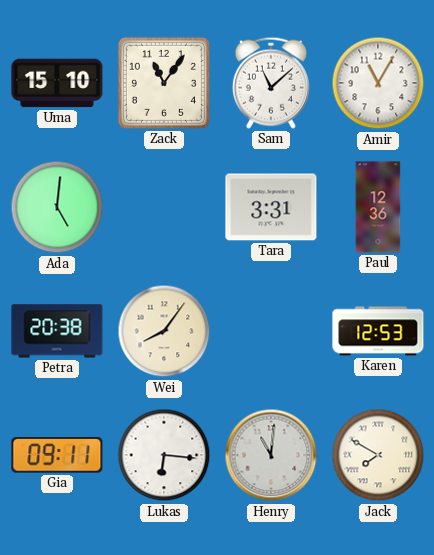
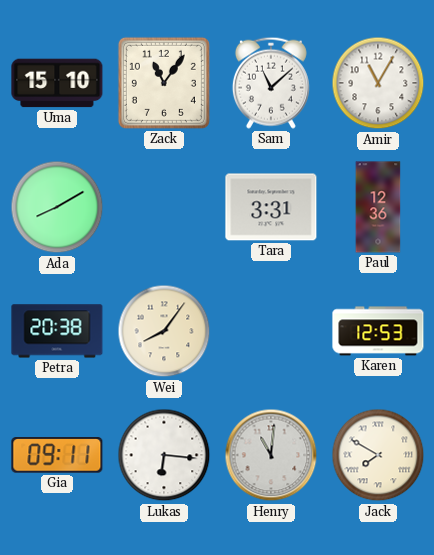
Ada: 5:01 -> 8:10
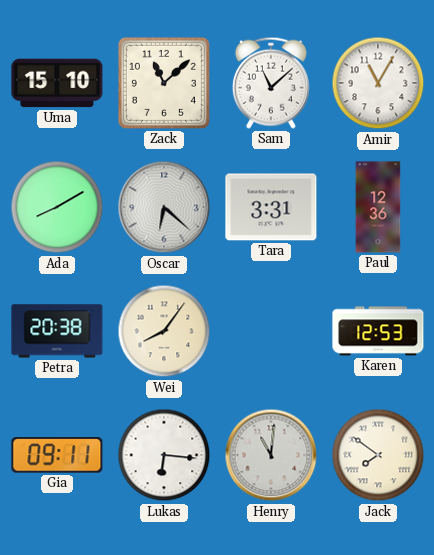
Zack: 11:06 -> 11:08
Oscar: none -> 6:22
Jack: 7:50 -> 7:51
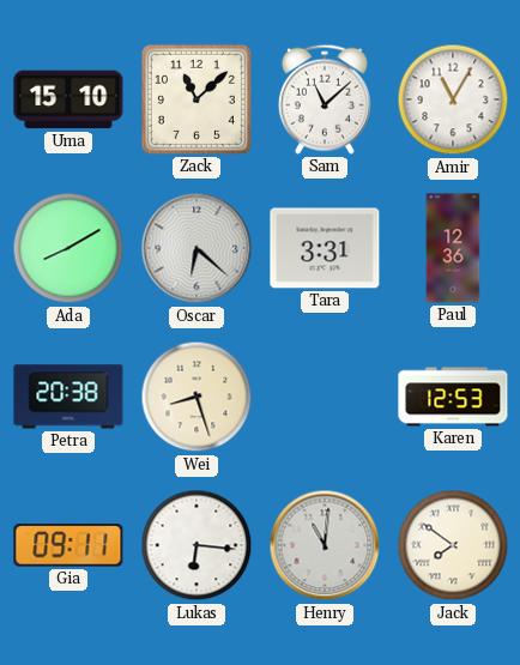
Wei: 8:06 -> 8:27
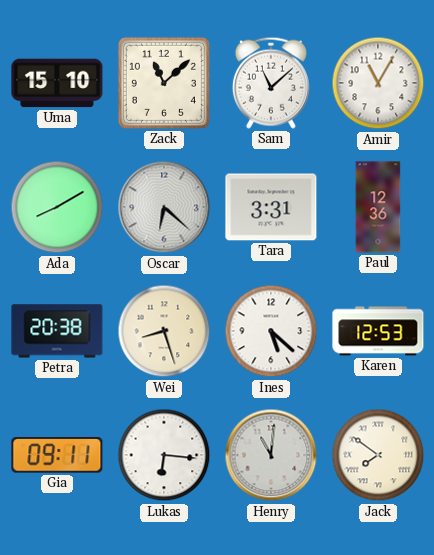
Ines: none -> 5:22
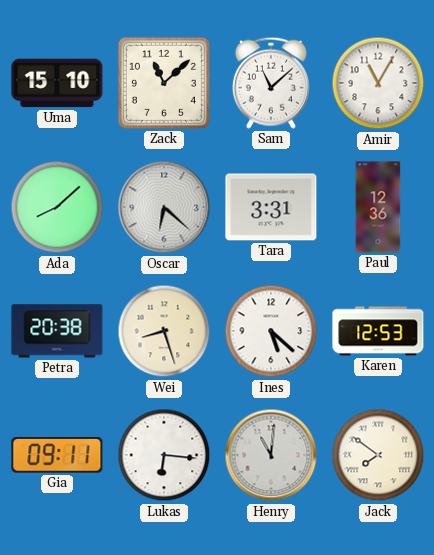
Ada: 8:10 -> 8:08
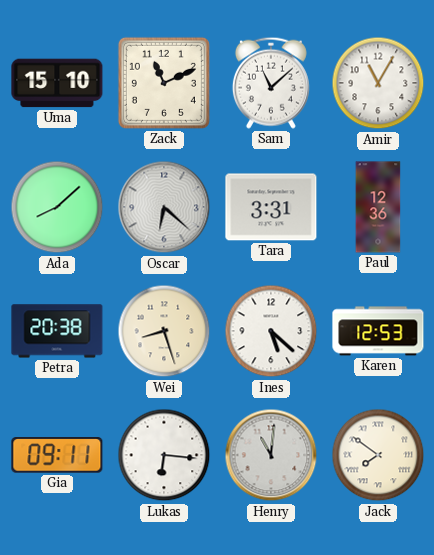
Zack: 11:08 -> 11:11
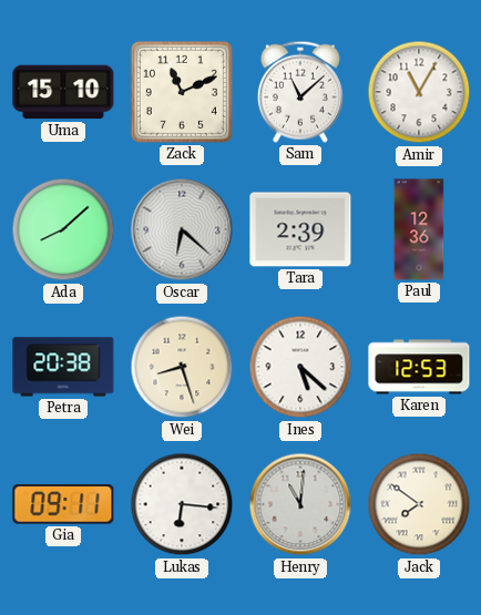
Tara: 3:31 -> 2:39
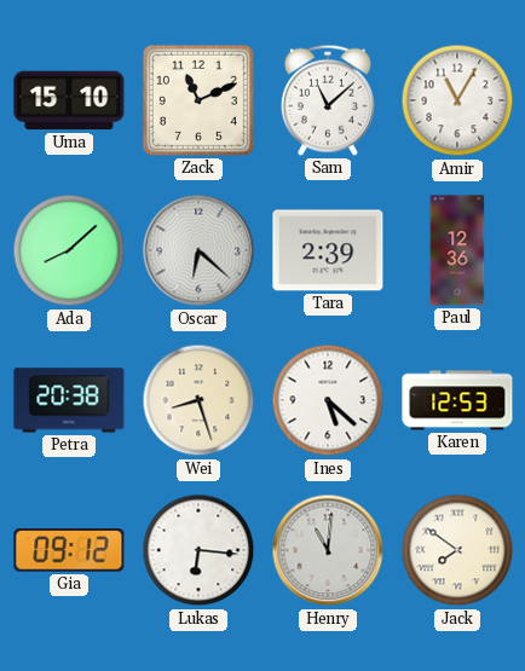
Gia: 09:11 -> 09:12
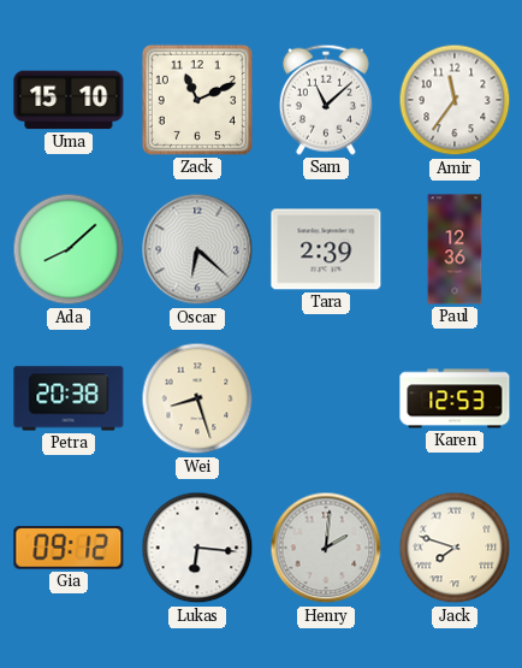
Amir: 11:05 -> 11:36
Ines: 5:22 -> none
Henry: 11:01 -> 2:01
Jack: 7:51 -> 7:48
